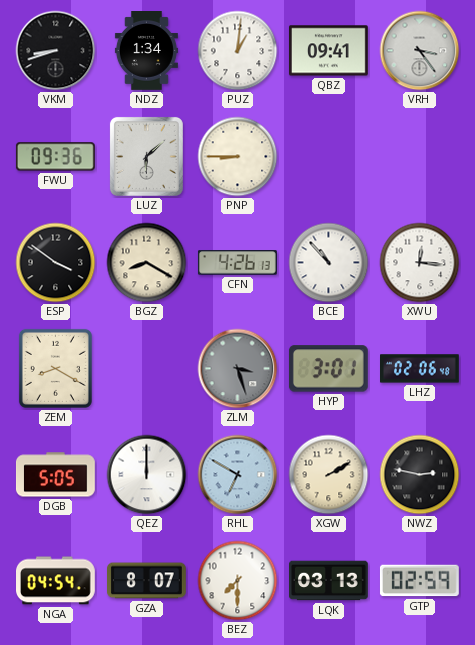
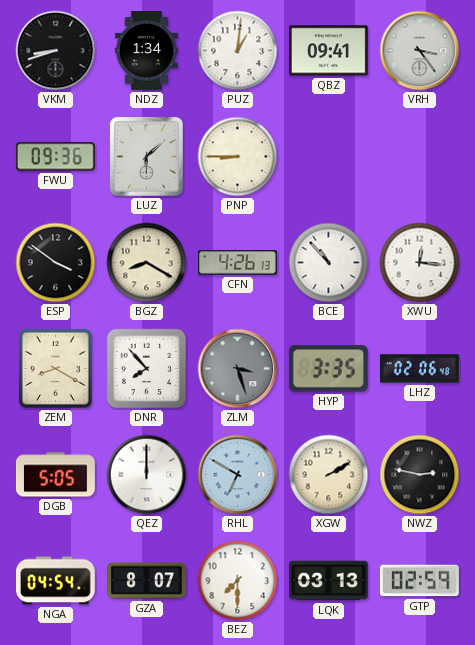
DNR: none -> 7:53
HYP: 3:01 -> 3:35
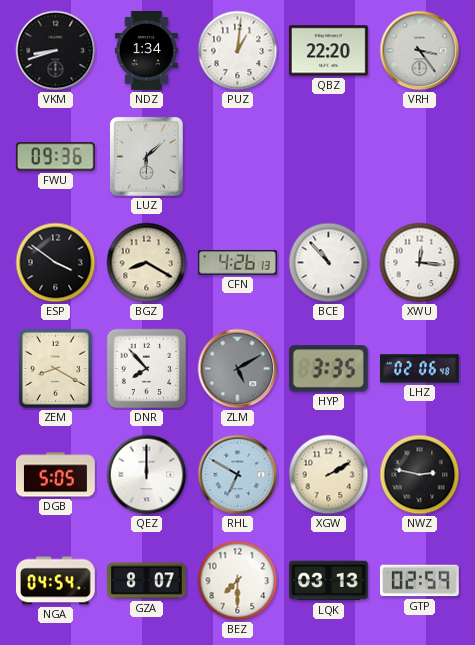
QBZ: 09:41 -> 22:20
PNP: 8:45 -> none
ZLM: 3:27 -> 5:10
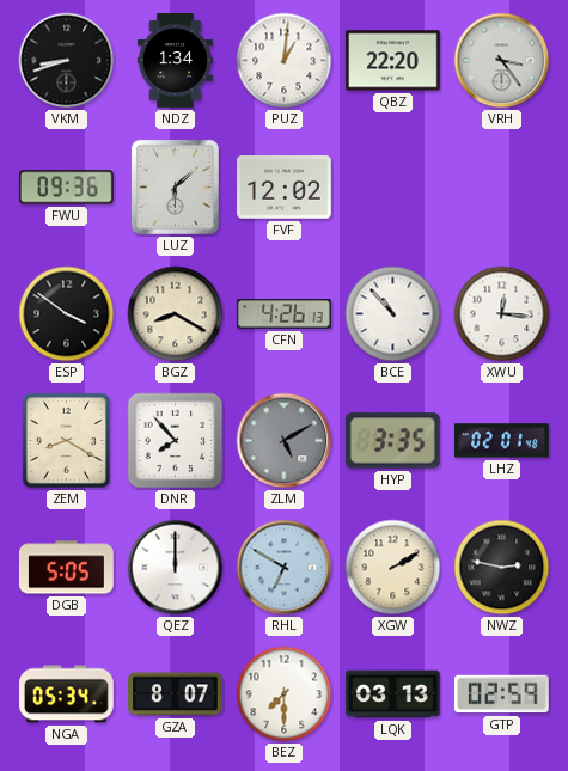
FVF: none -> 12:02
LHZ: 02:06 -> 02:01
NGA: 04:54 -> 05:34
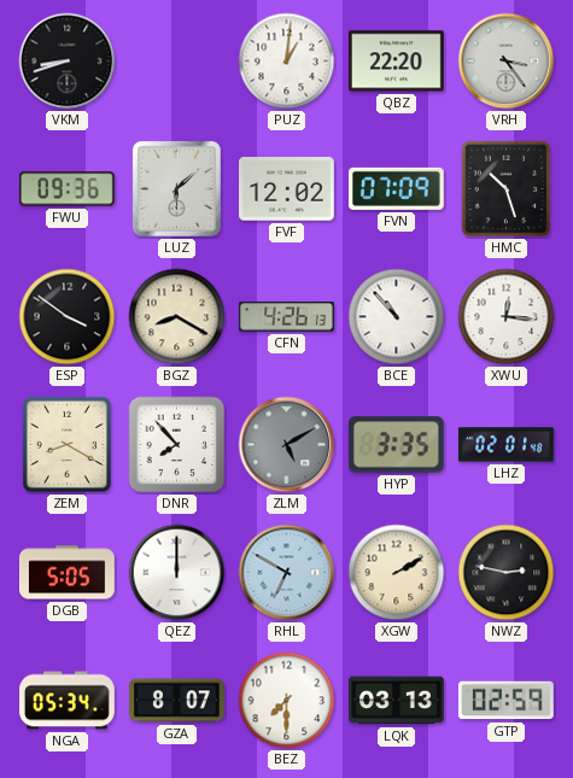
NDZ: 1:34 -> none
FVN: none -> 07:09
HMC: none -> 10:27
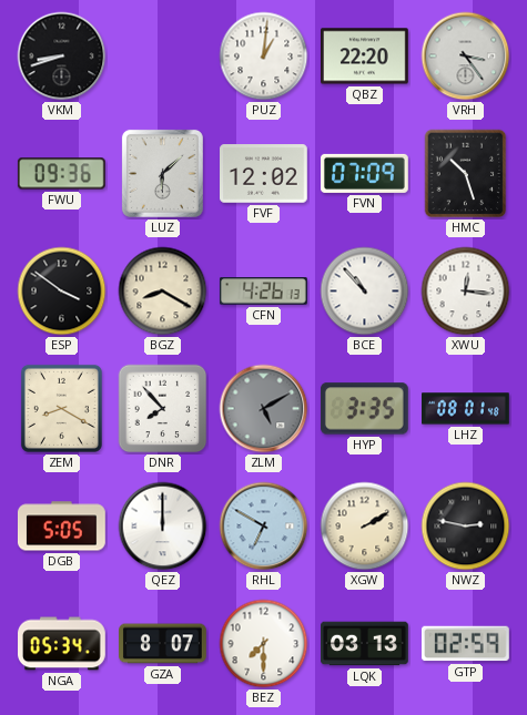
LHZ: 02:01 -> 08:01
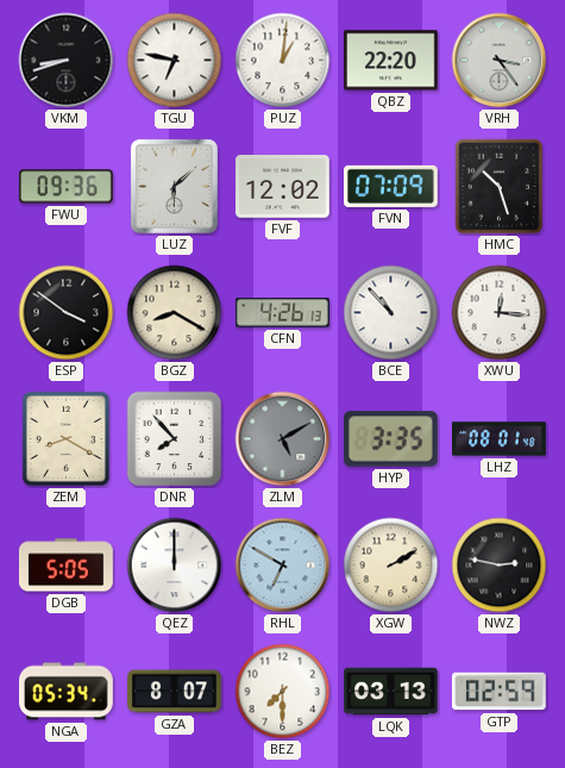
TGU: none -> 6:47
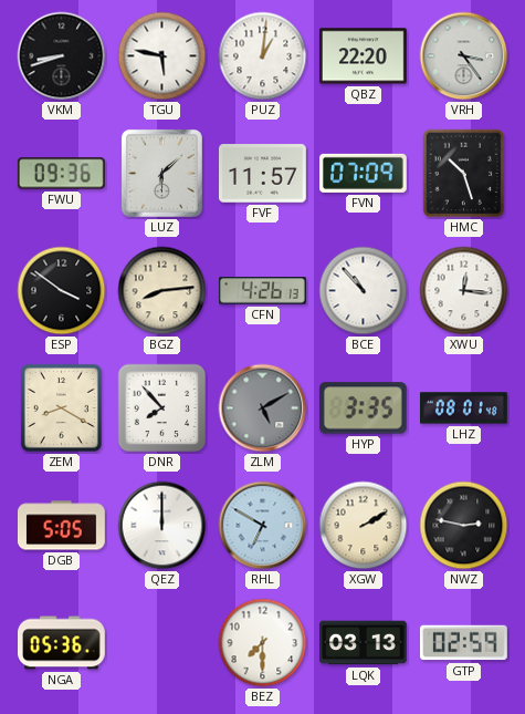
TGU: 6:47 -> 5:47
FVF: 12:02 -> 11:57
BGZ: 8:20 -> 8:14
NGA: 05:34 -> 05:36
GZA: 8:07 -> none
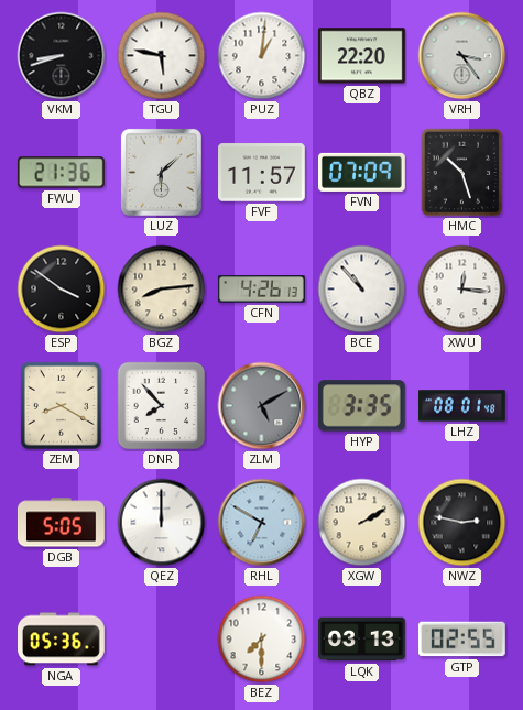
FWU: 09:36 -> 21:36
GTP: 02:59 -> 02:55
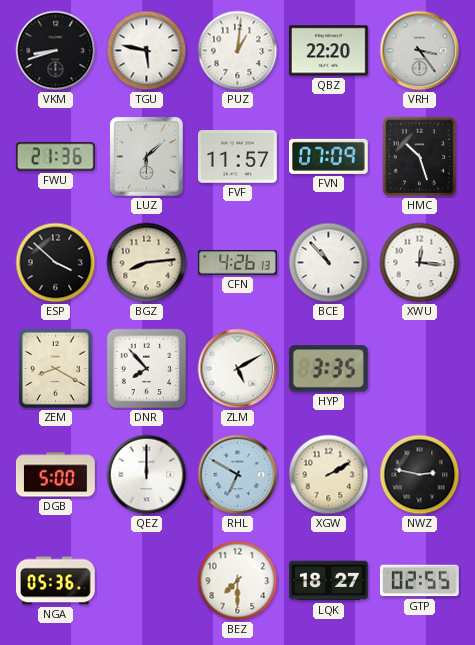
ESP: 3:51 -> 3:52
ZLM dial: grey -> white
LHZ: 08:01 -> none
DGB: 5:05 -> 5:00
LQK: 03:13 -> 18:27
